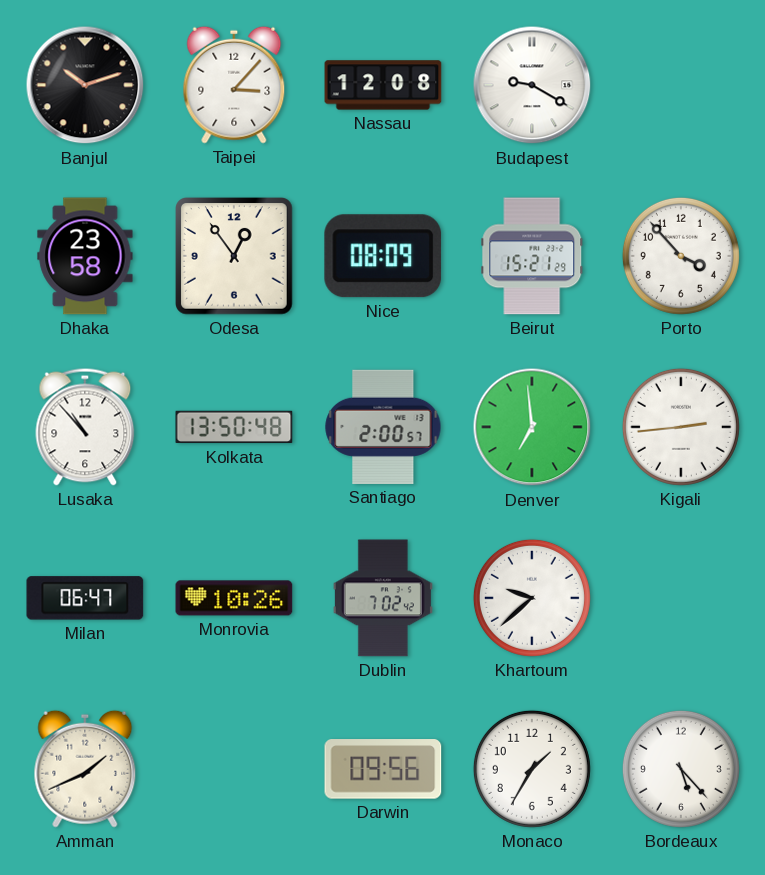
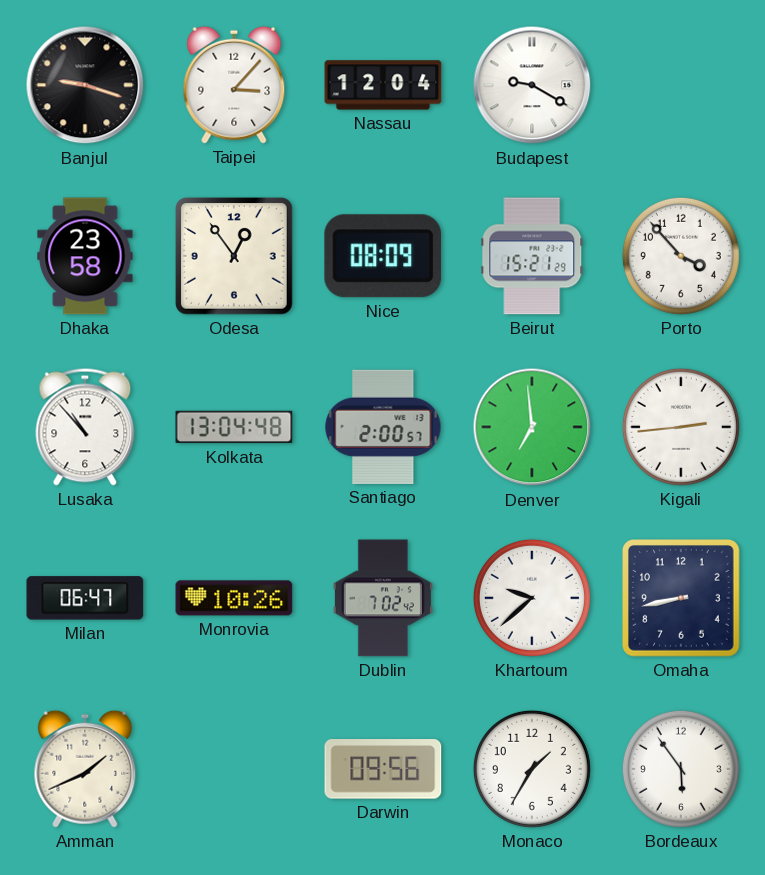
Banjul: 10:12 -> 9:18
Nassau: 12:08 -> 12:04
Kolkata: 13:50 -> 13:04
Omaha: none -> 8:43
Bordeaux: 5:23 -> 5:54
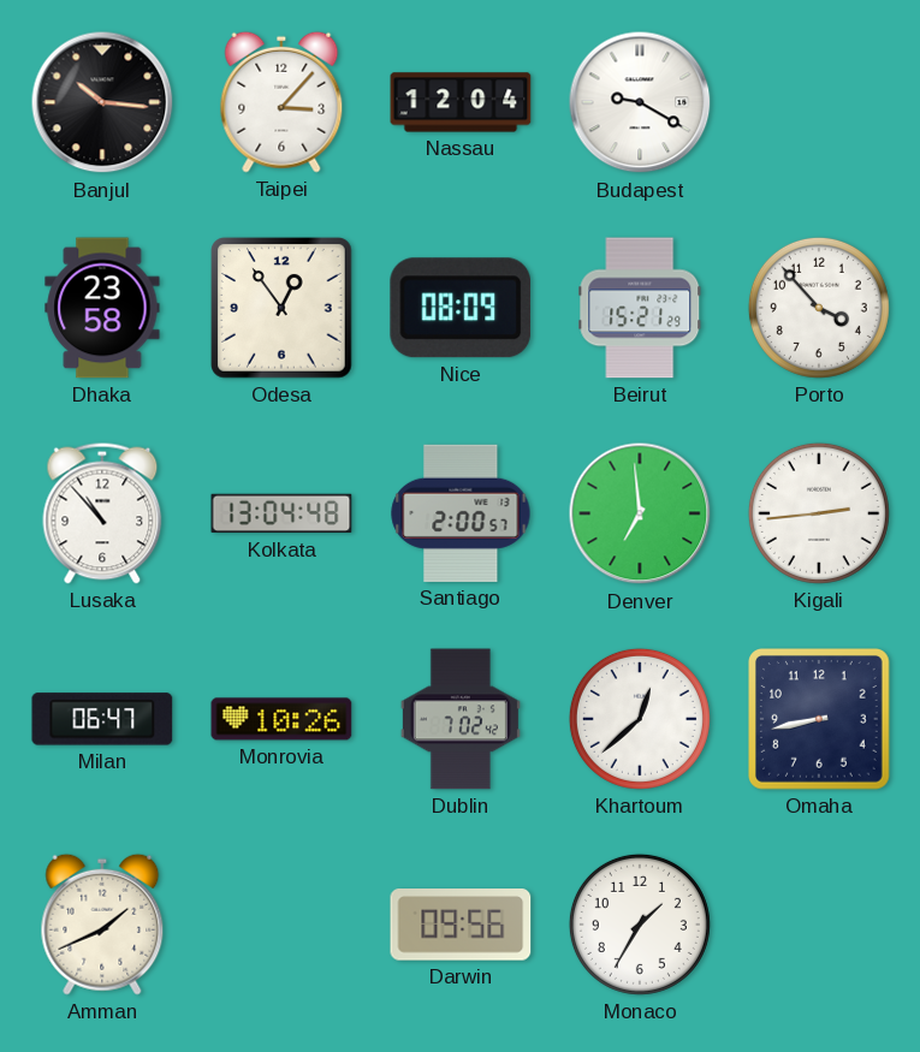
Banjul: 9:18 -> 10:16
Khartoum: 9:38 -> 12:38
Bordeaux: 5:54 -> none
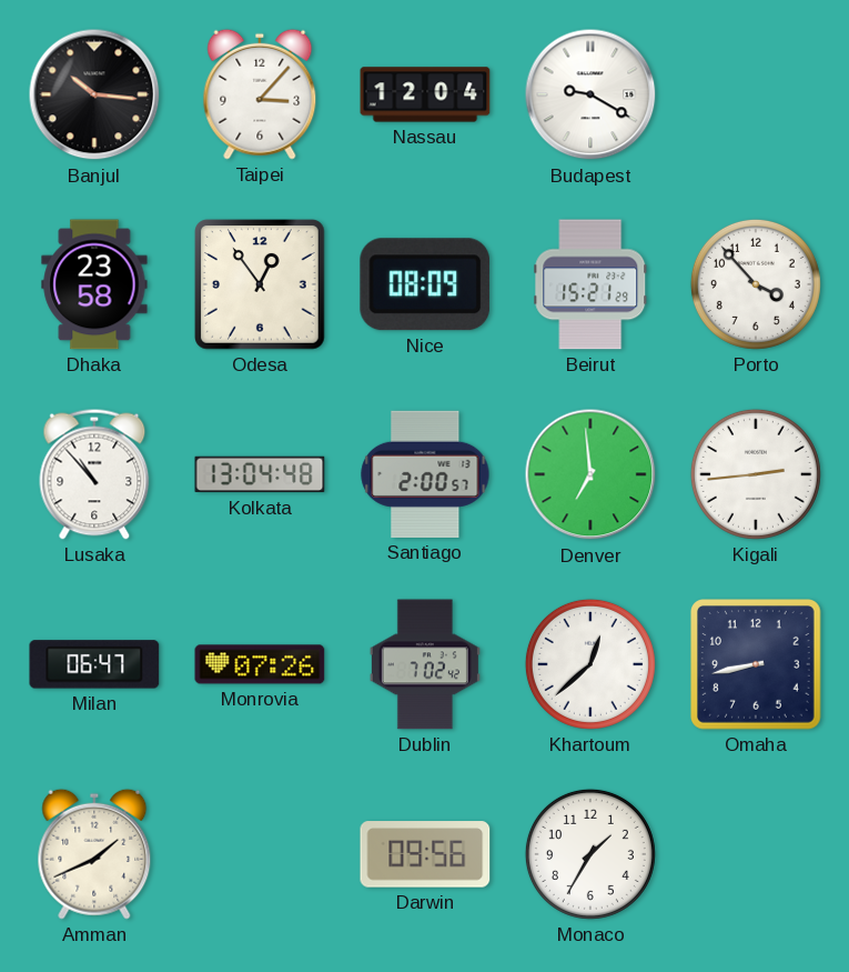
Monrovia: 10:26 -> 07:26
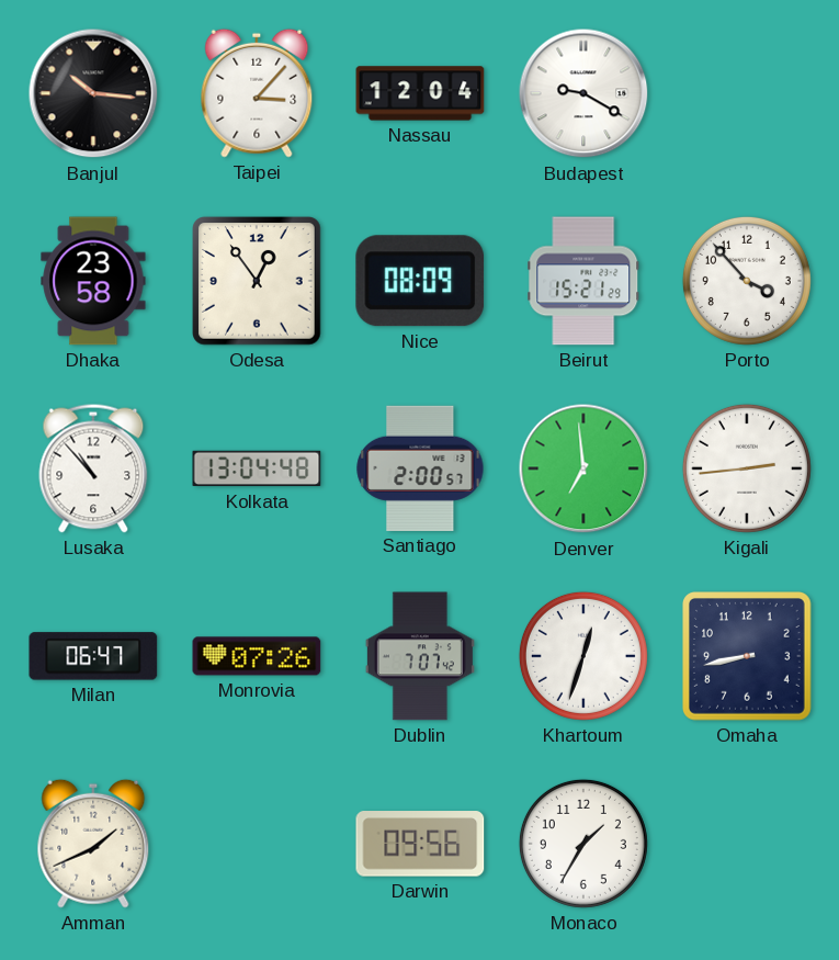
Dublin: 7:02 -> 7:07
Khartoum: 12:38 -> 12:33
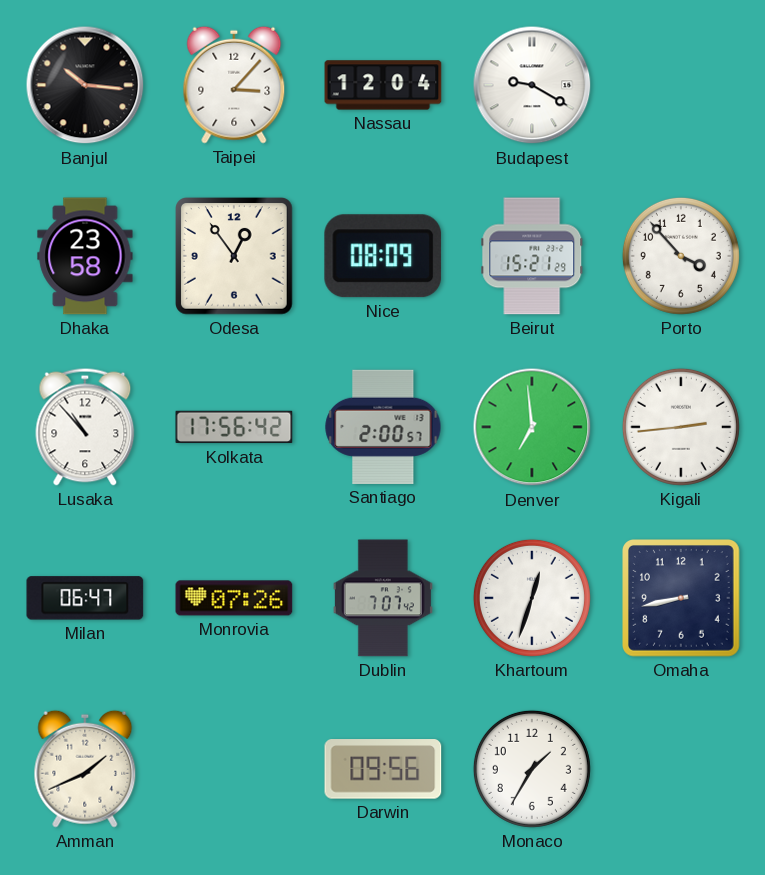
Kolkata: 13:04 -> 17:56
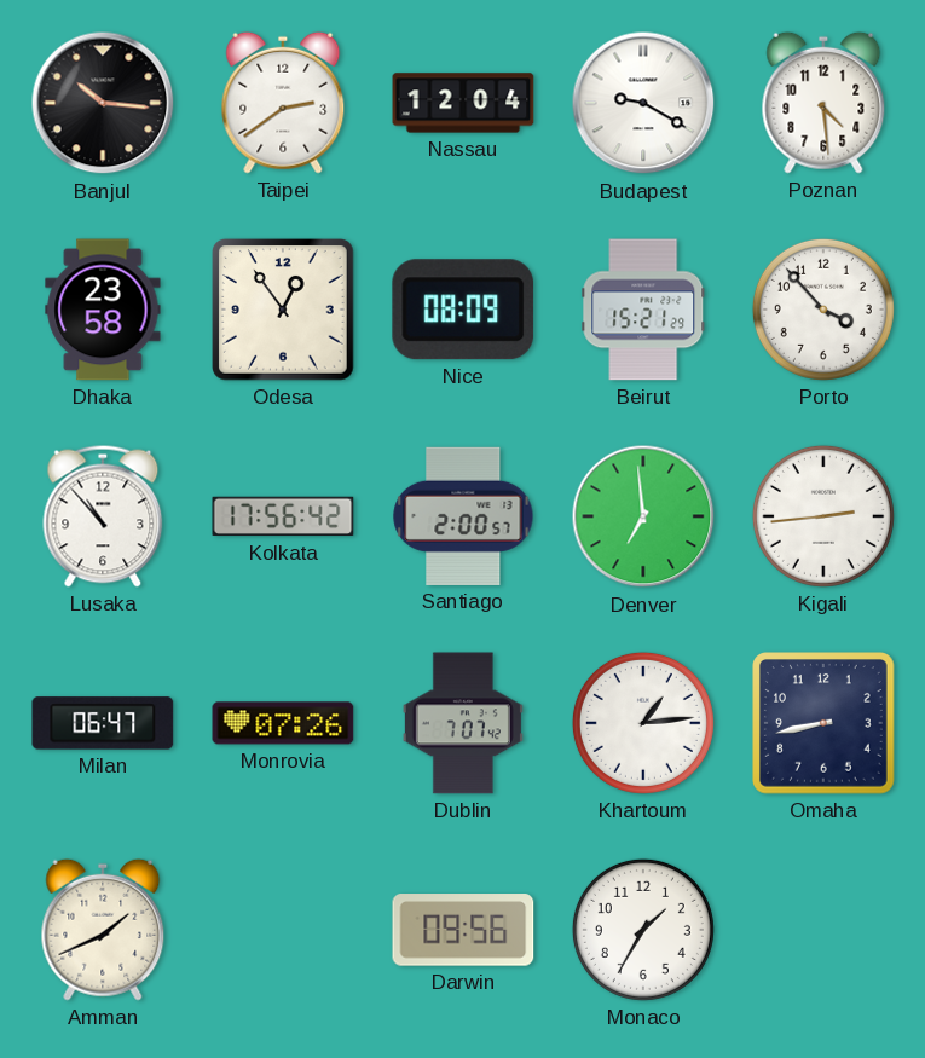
Taipei: 3:07 -> 2:39
Poznan: none -> 4:29
Khartoum: 12:33 -> 1:14
